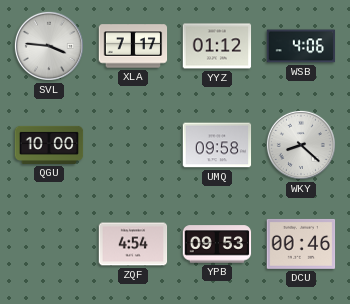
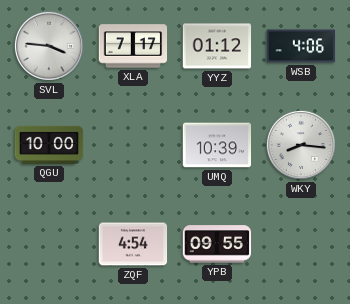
UMQ: 09:58 -> 10:39
WKY: 8:22 -> 8:16
YPB: 09:53 -> 09:55
DCU: 00:46 -> none
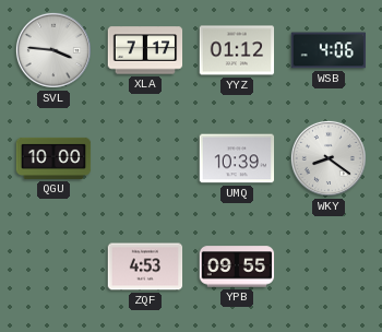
WKY: 8:16 -> 8:21
ZQF: 4:54 -> 4:53
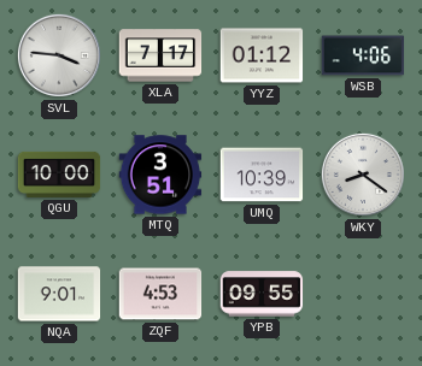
MTQ: none -> 3:51
NQA: none -> 9:01
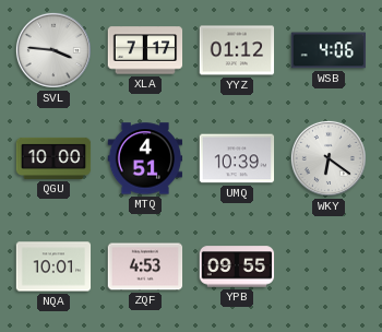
MTQ: 3:51 -> 4:51
WKY: 8:21 -> 6:21
NQA: 9:01 -> 10:01
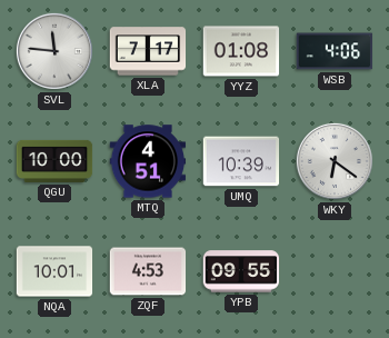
SVL: 3:46 -> 11:46
YYZ: 01:12 -> 01:08
